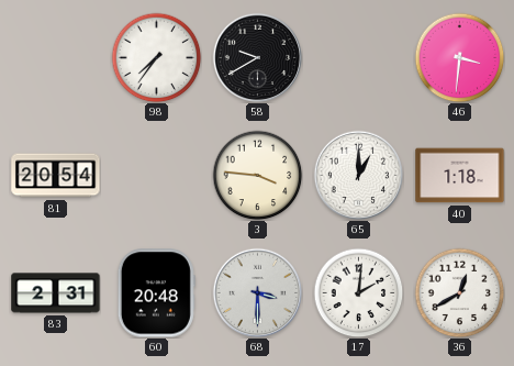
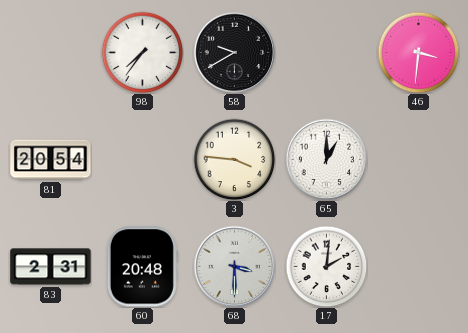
40: 1:18 -> none
36: 12:40 -> none
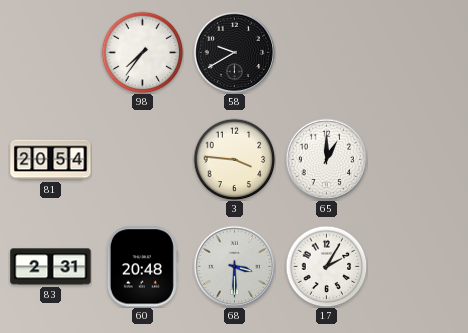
46: 3:31 -> none
17: 2:01 -> 2:05
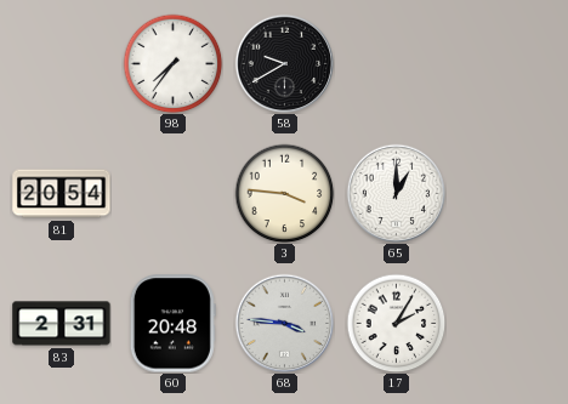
68: 3:30 -> 3:46
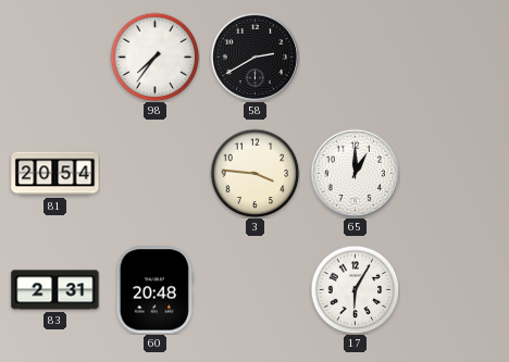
58: 9:40 -> 2:40
68: 3:46 -> none
17: 2:05 -> 6:05
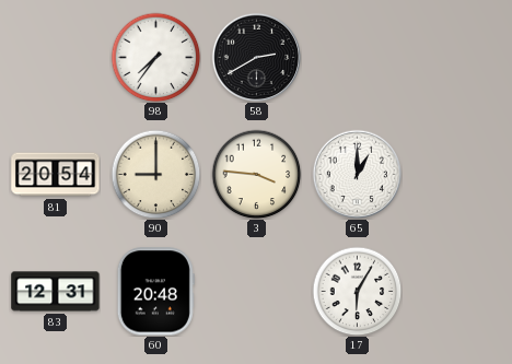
90: none -> 9:00
83: 2:31 -> 12:31
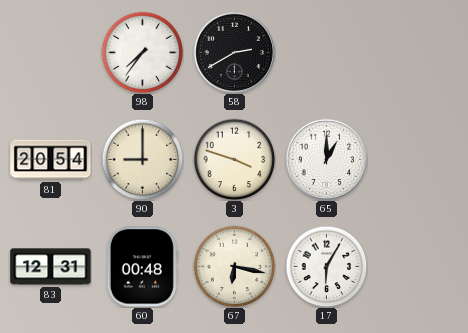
3: 3:46 -> 3:48
60: 20:48 -> 00:48
67: none -> 6:17
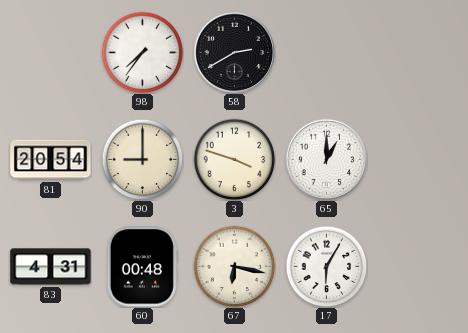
83: 12:31 -> 4:31
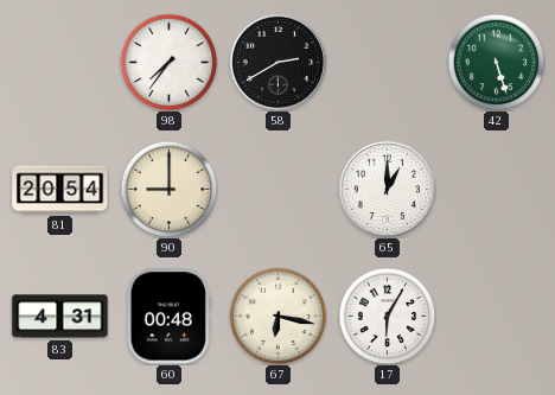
42: none -> 5:27
3: 3:48 -> none
